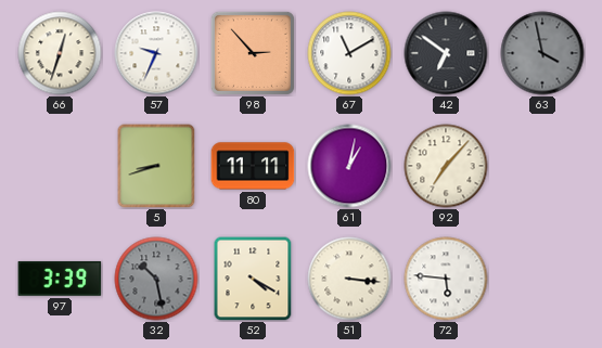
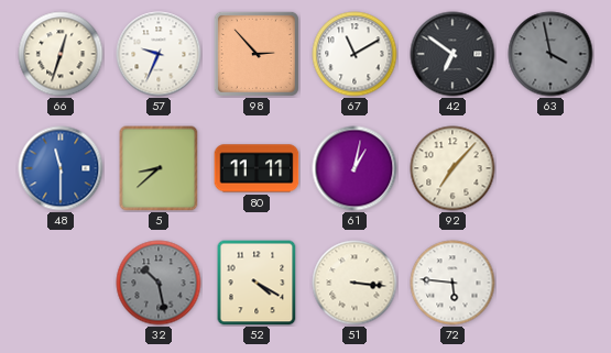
48: none -> 11:30
5: 8:42 -> 8:38
97: 3:39 -> none
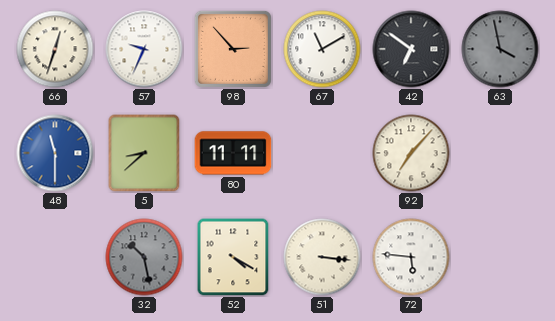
61: 1:02 -> none
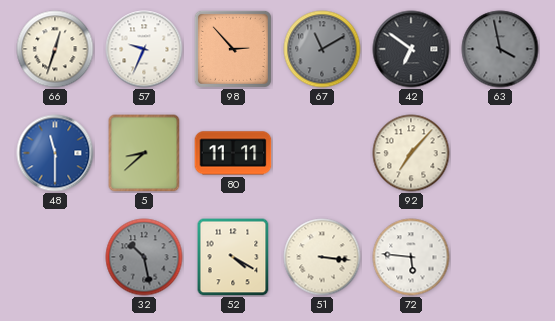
67 dial: white -> grey
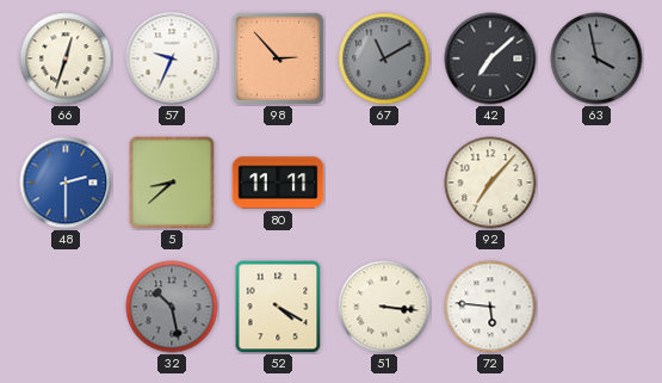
42: 6:51 -> 7:08
48: 11:30 -> 2:30
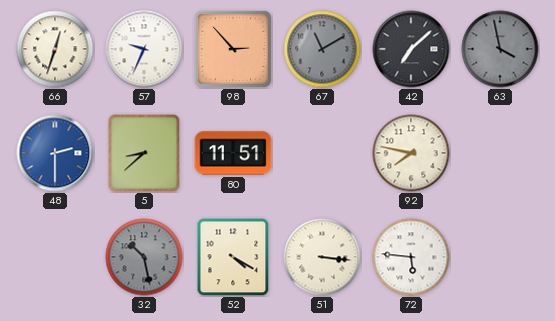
80: 11:11 -> 11:51
92: 7:07 -> 7:47
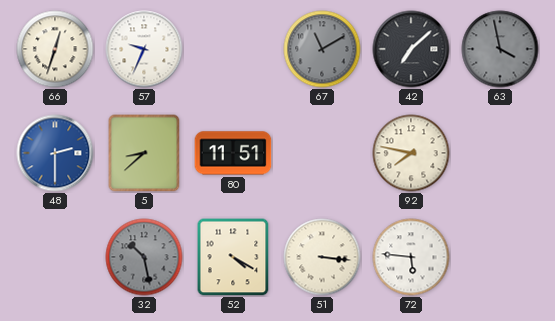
98: 2:53 -> none
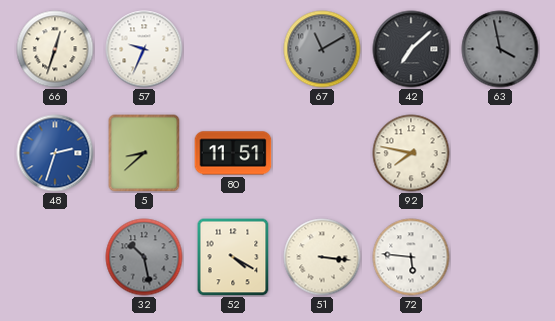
48: 2:30 -> 2:33
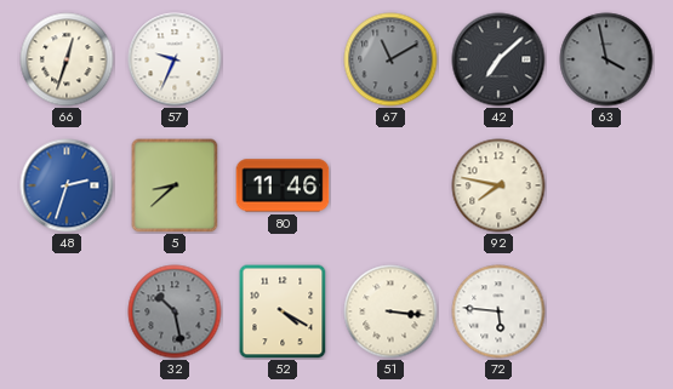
80: 11:51 -> 11:46
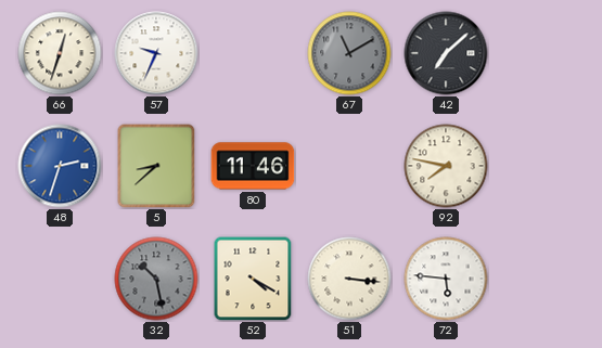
63: 3:58 -> none
